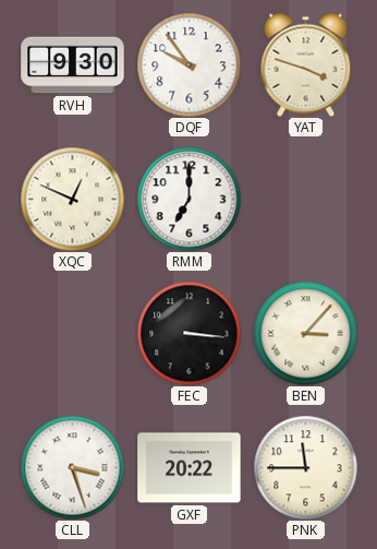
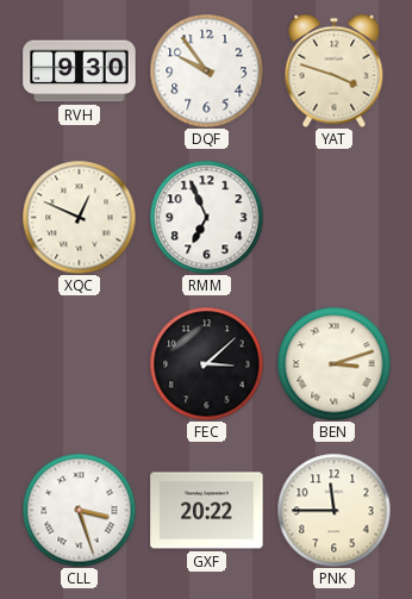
RMM: 7:00 -> 6:56
FEC: 3:16 -> 3:08
BEN: 3:07 -> 3:12
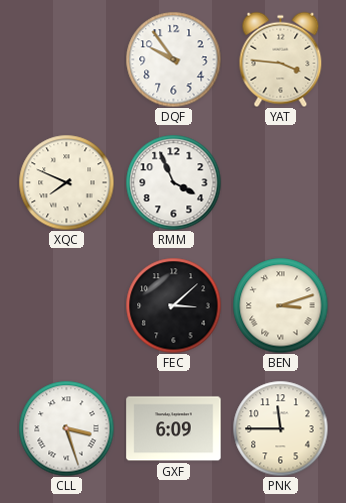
RVH: 9:30 -> none
YAT: 3:48 -> 3:46
XQC: 12:49 -> 7:49
RMM: 6:56 -> 3:56
GXF: 20:22 -> 6:09
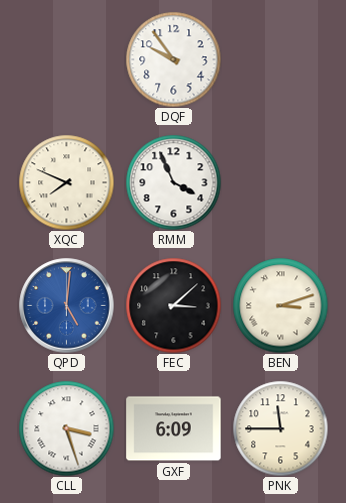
YAT: 3:46 -> none
QPD: none -> 5:01
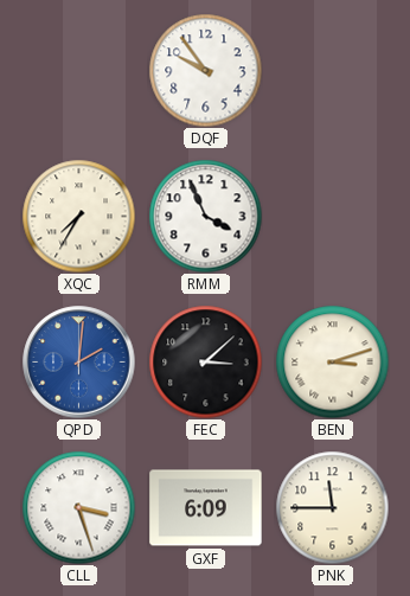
XQC: 7:49 -> 7:35
QPD: 5:01 -> 2:01
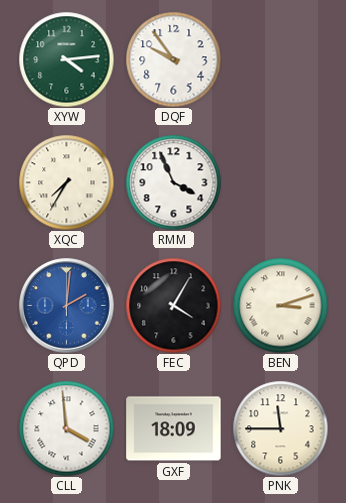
XYW: none -> 4:14
FEC: 3:08 -> 4:05
CLL: 3:27 -> 3:59
GXF: 6:09 -> 18:09
